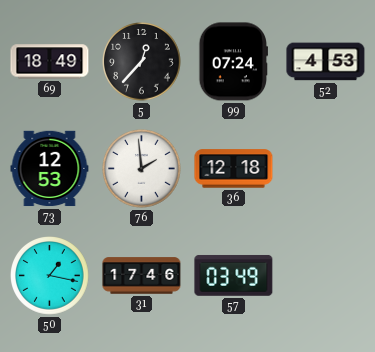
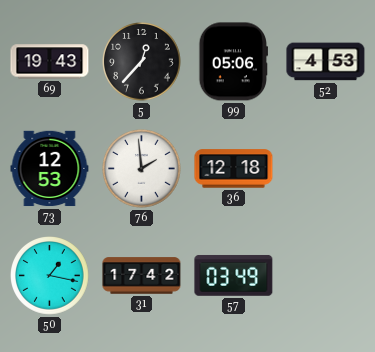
69: 18:49 -> 19:43
99: 07:24 -> 05:06
31: 17:46 -> 17:42
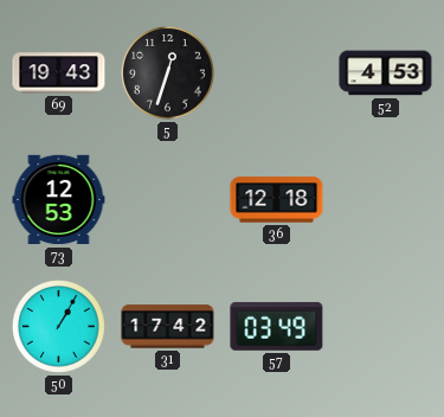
5: 12:37 -> 12:33
99: 05:06 -> none
76: 1:59 -> none
50: 1:17 -> 1:05
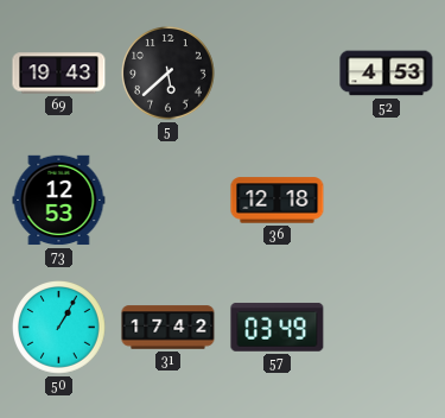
5: 12:33 -> 5:38
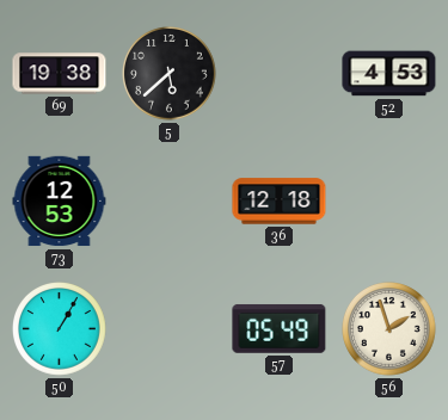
69: 19:43 -> 19:38
31: 17:42 -> none
57: 03:49 -> 05:49
56: none -> 1:57
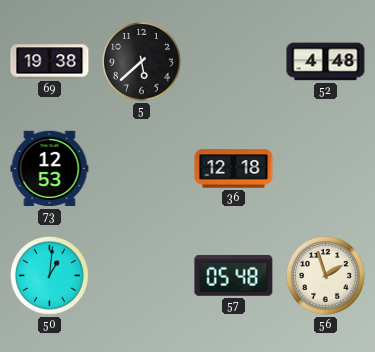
52: 4:53 -> 4:48
50: 1:05 -> 1:01
57: 05:49 -> 05:48
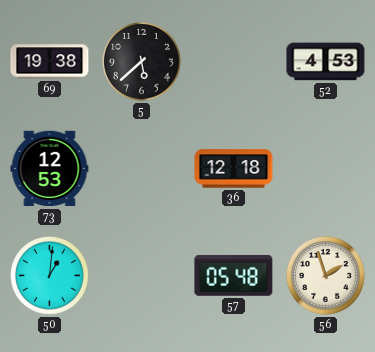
52: 4:48 -> 4:53
